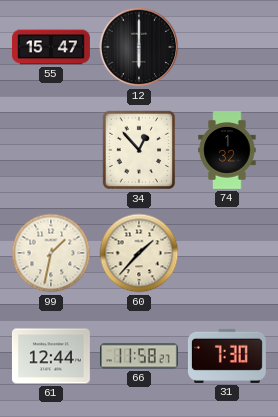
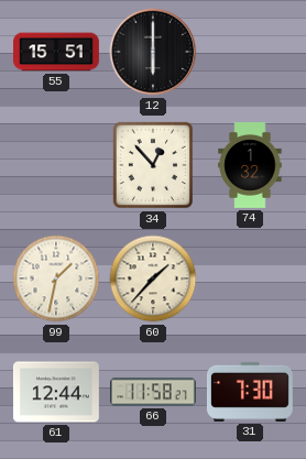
55: 15:47 -> 15:51
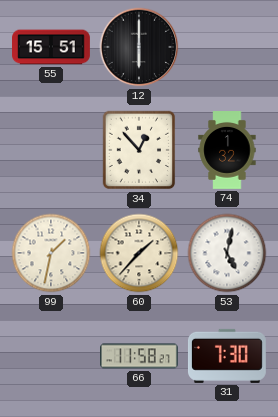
53: none -> 5:02
61: 12:44 -> none
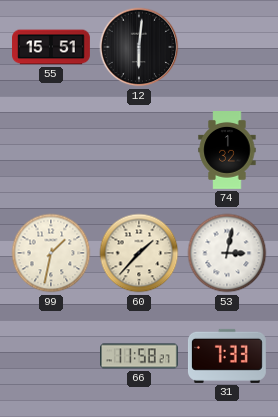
12: 6:00 -> 6:01
34: 12:53 -> none
53: 5:02 -> 3:02
31: 7:30 -> 7:33
